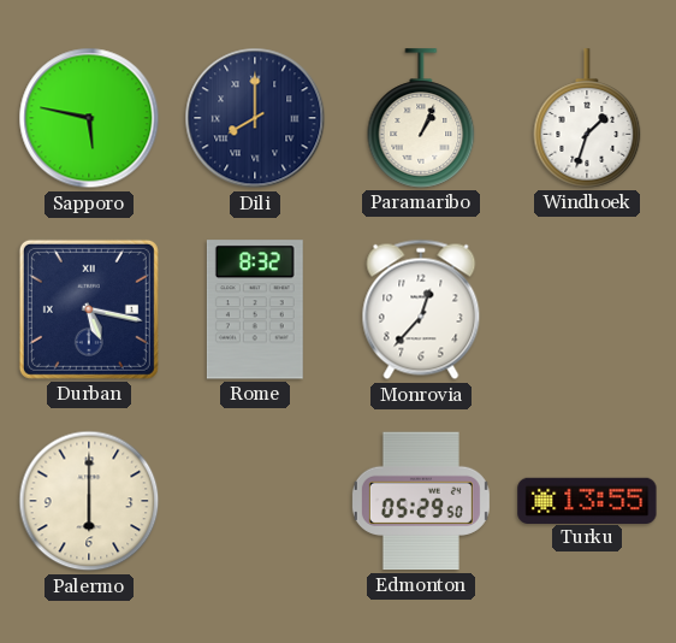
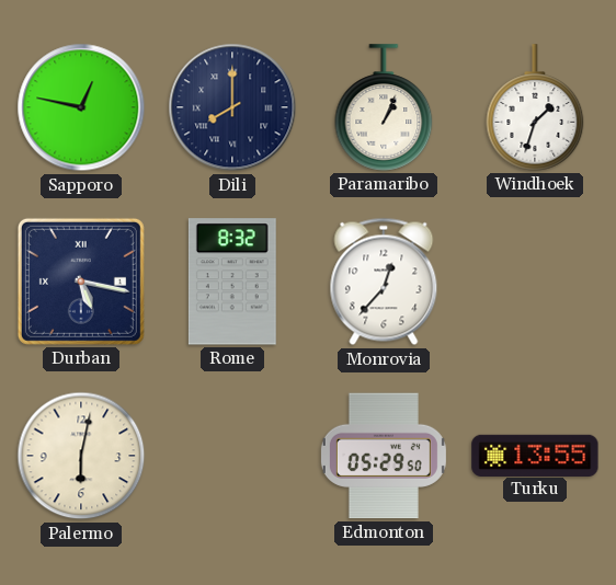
Sapporo: 5:47 -> 12:47
Palermo: 6:00 -> 6:02
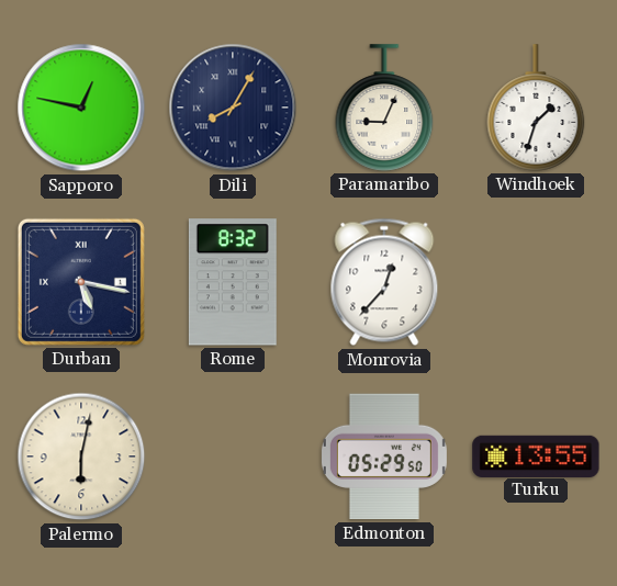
Dili: 8:00 -> 8:05
Paramaribo: 1:04 -> 9:04
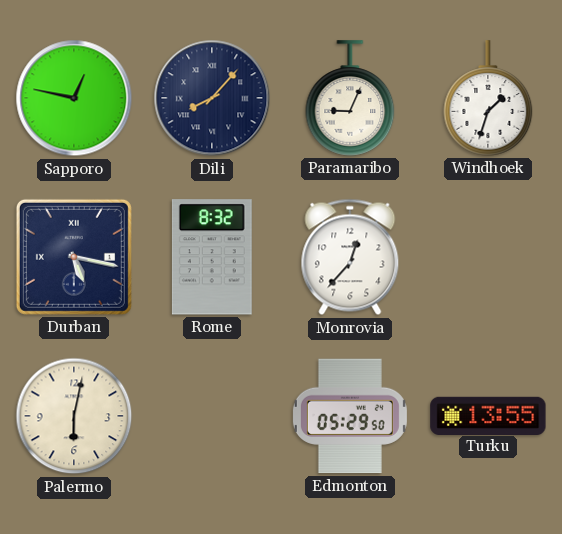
Dili: 8:05 -> 8:07
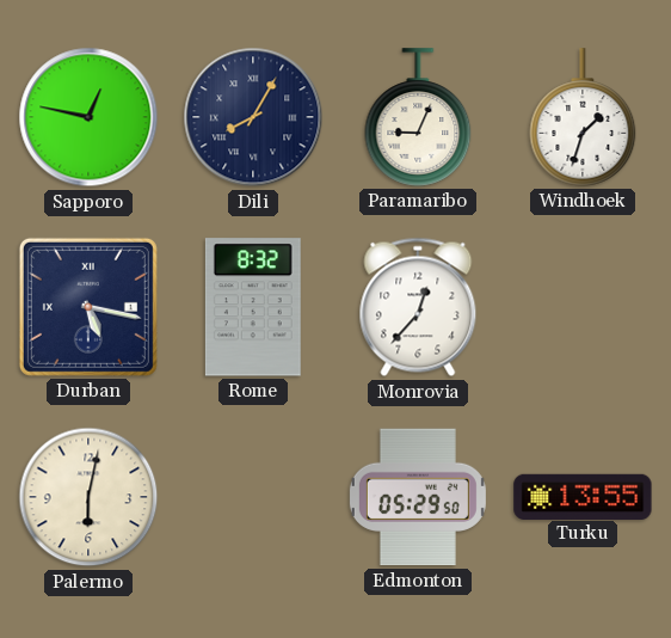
Dili: 8:07 -> 8:05
